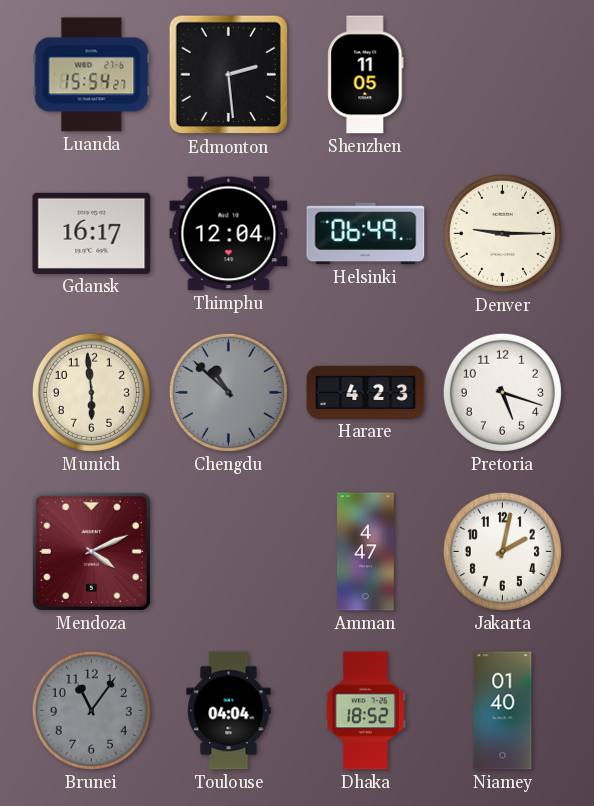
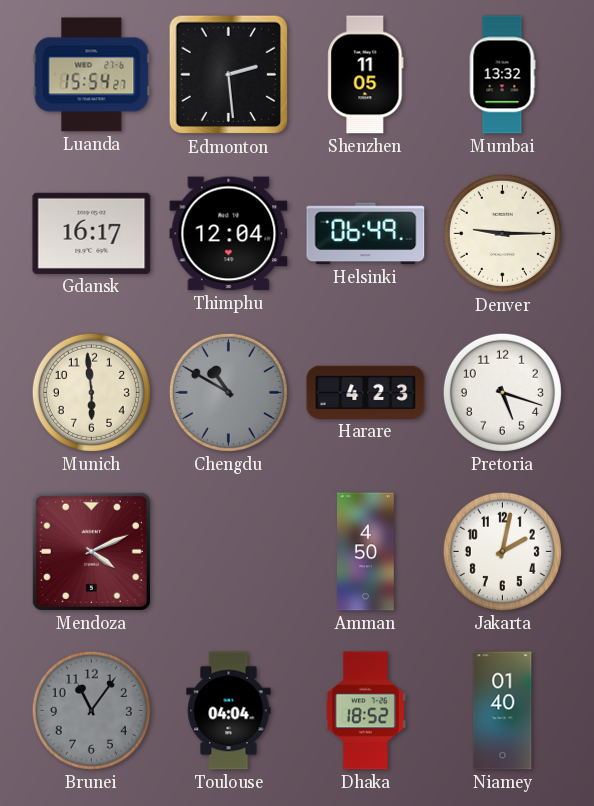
Mumbai: none -> 13:32
Chengdu: 10:52 -> 10:50
Amman: 4:47 -> 4:50
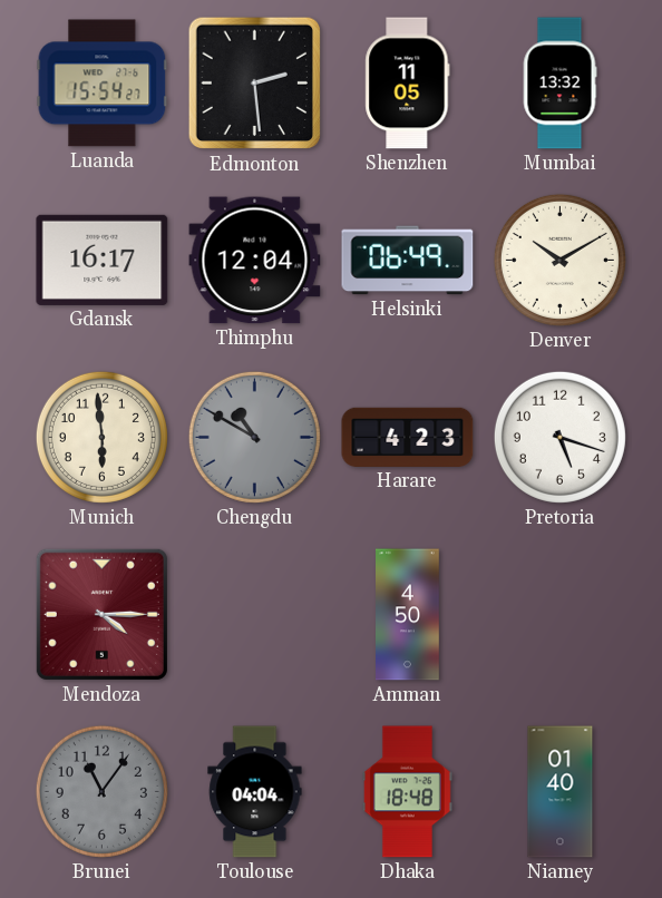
Denver: 9:15 -> 10:10
Mendoza: 4:11 -> 4:15
Jakarta: 2:02 -> none
Dhaka: 18:52 -> 18:48
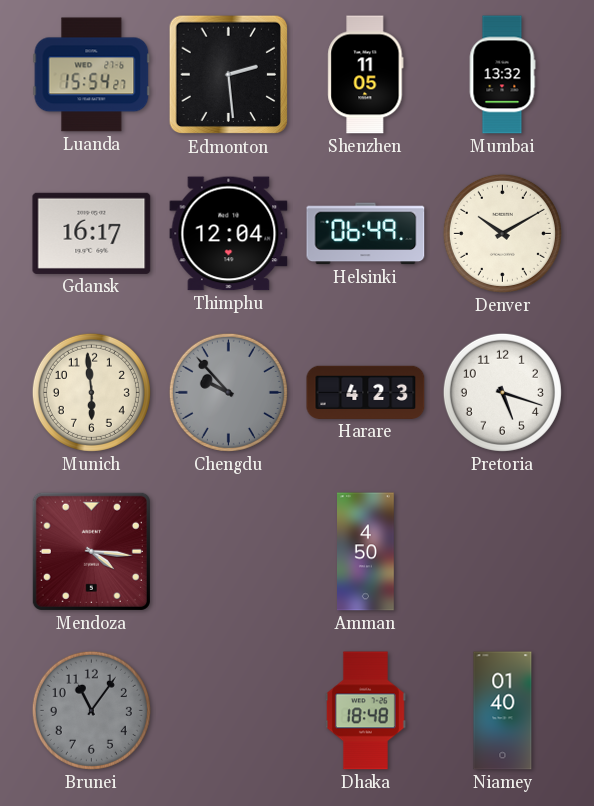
Chengdu: 10:50 -> 9:53
Mendoza: 4:15 -> 4:16
Toulouse: 04:04 -> none
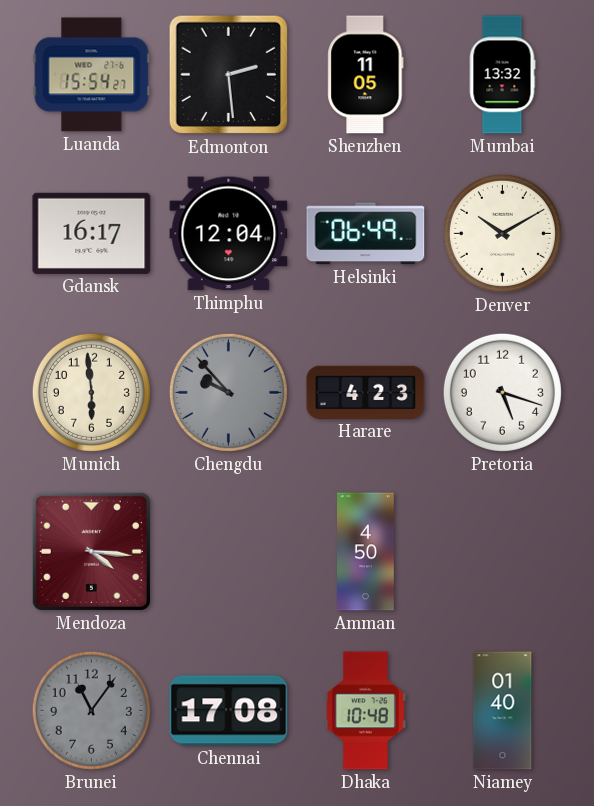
Chennai: none -> 17:08
Dhaka: 18:48 -> 10:48
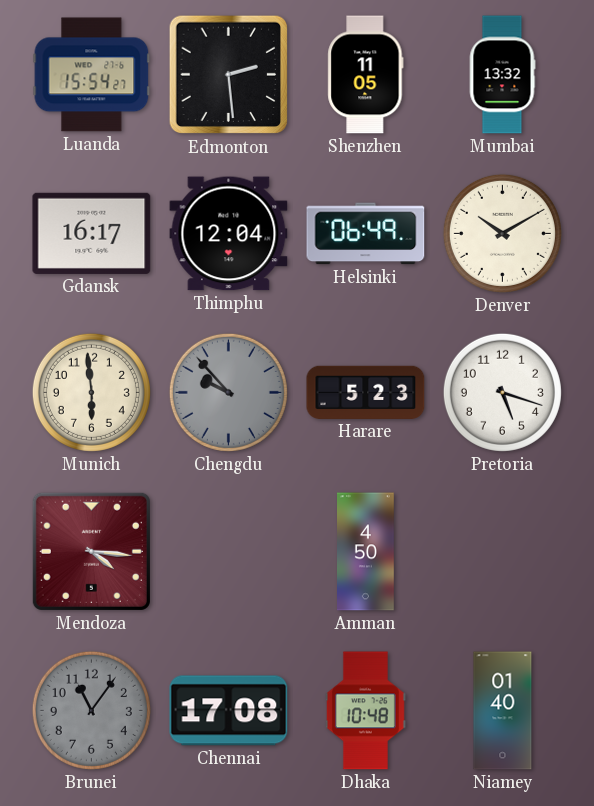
Harare: 4:23 -> 5:23
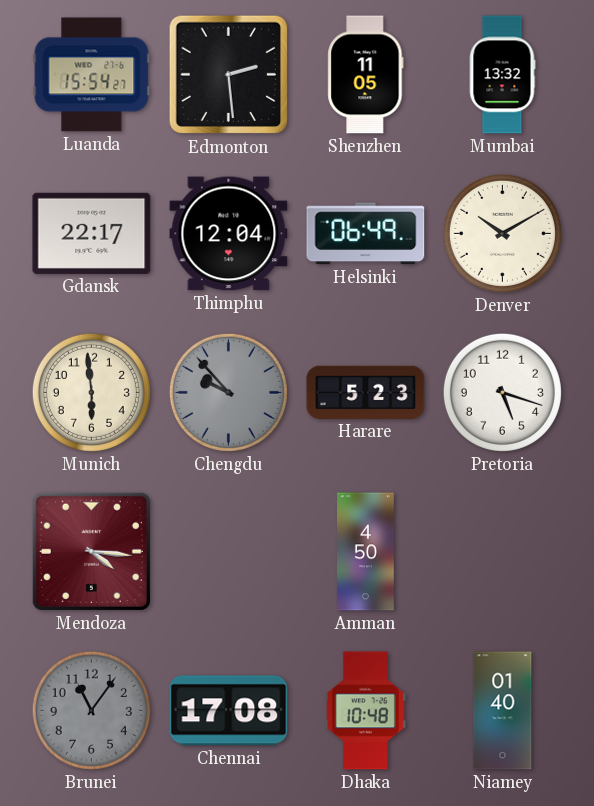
Gdansk: 16:17 -> 22:17
